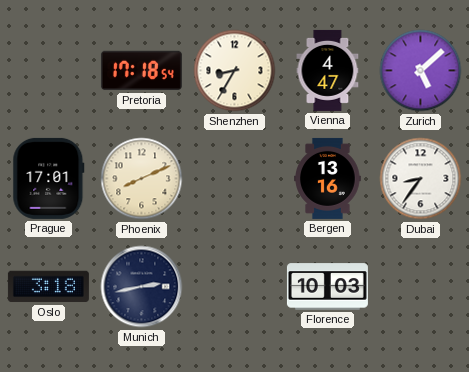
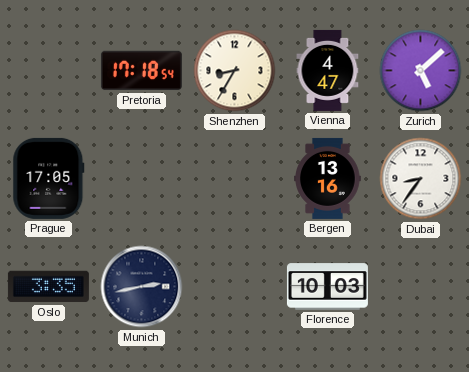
Prague: 17:01 -> 17:05
Phoenix: 8:11 -> none
Oslo: 3:18 -> 3:35
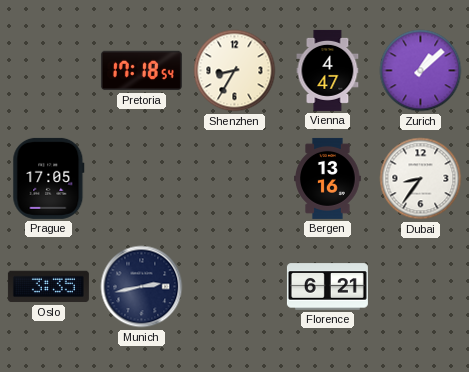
Zurich: 5:08 -> 1:08
Florence: 10:03 -> 6:21
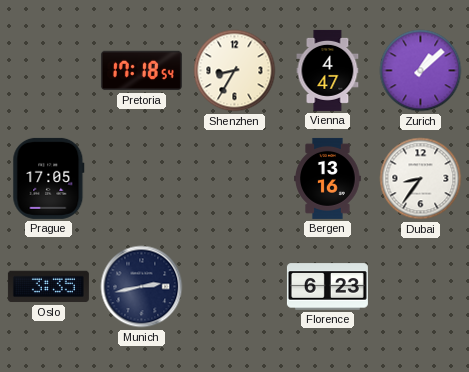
Florence: 6:21 -> 6:23
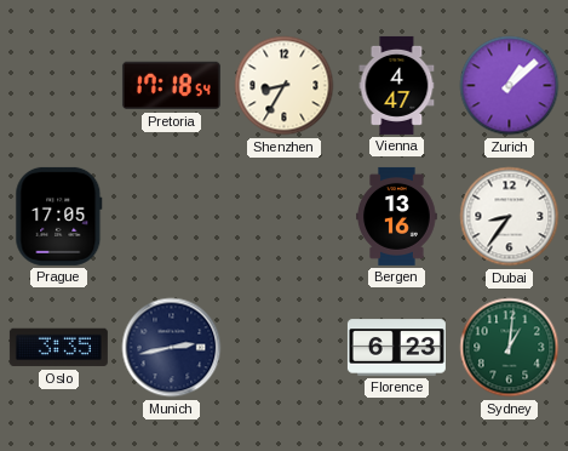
Sydney: none -> 1:01
